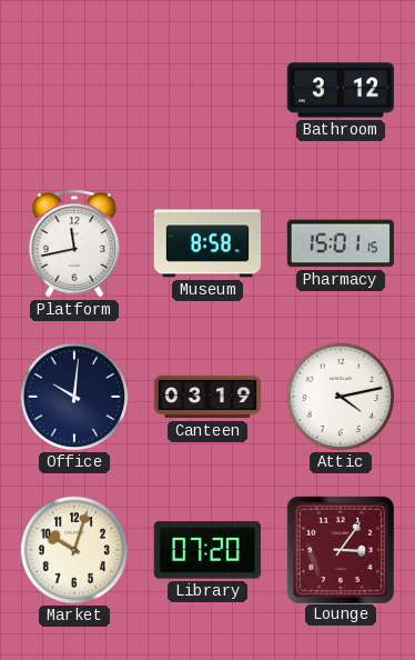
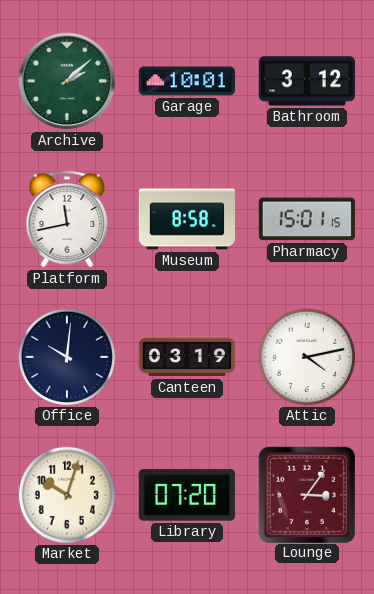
Archive: none -> 2:08
Garage: none -> 10:01
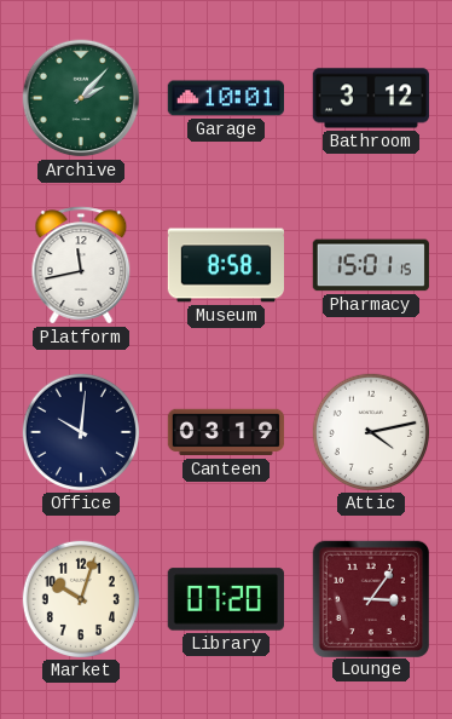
Archive: 2:08 -> 2:07
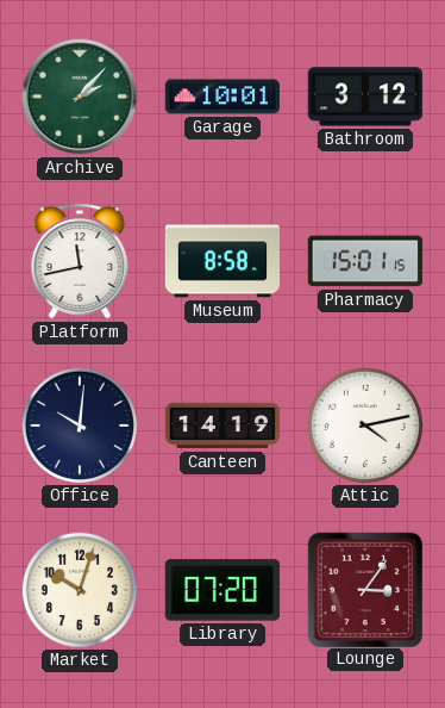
Canteen: 03:19 -> 14:19
